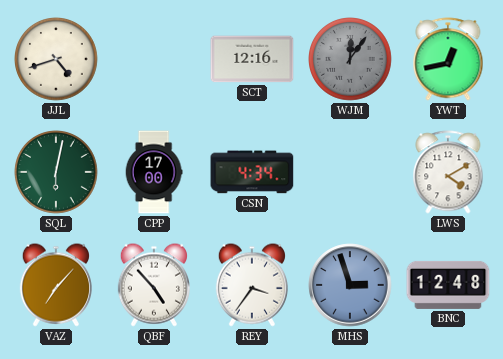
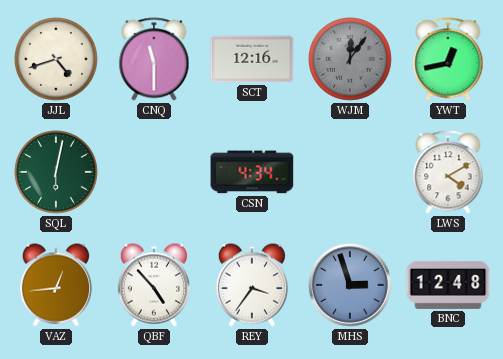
CNQ: none -> 11:30
CPP: 17:00 -> none
VAZ: 7:07 -> 12:44
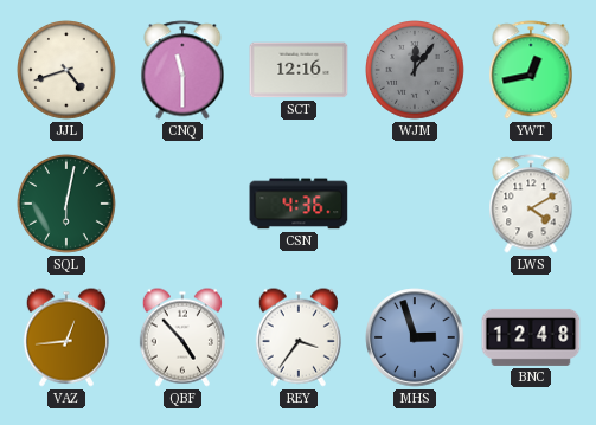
CSN: 4:34 -> 4:36
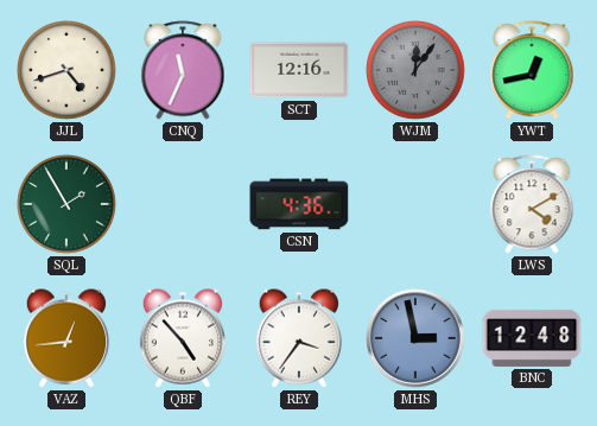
CNQ: 11:30 -> 11:34
SQL: 6:02 -> 1:55
MHS: 2:57 -> 2:58
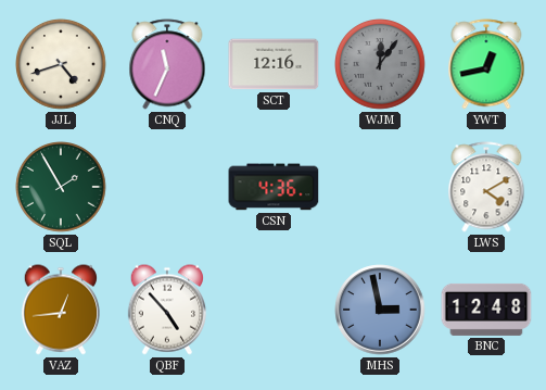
REY: 3:36 -> none
